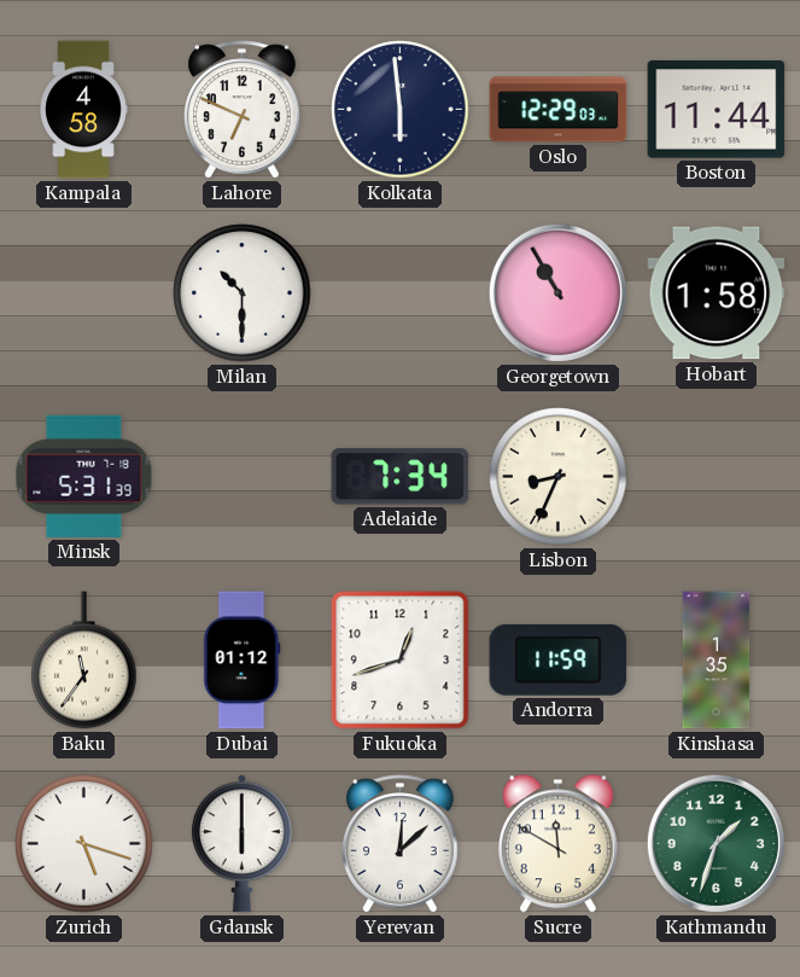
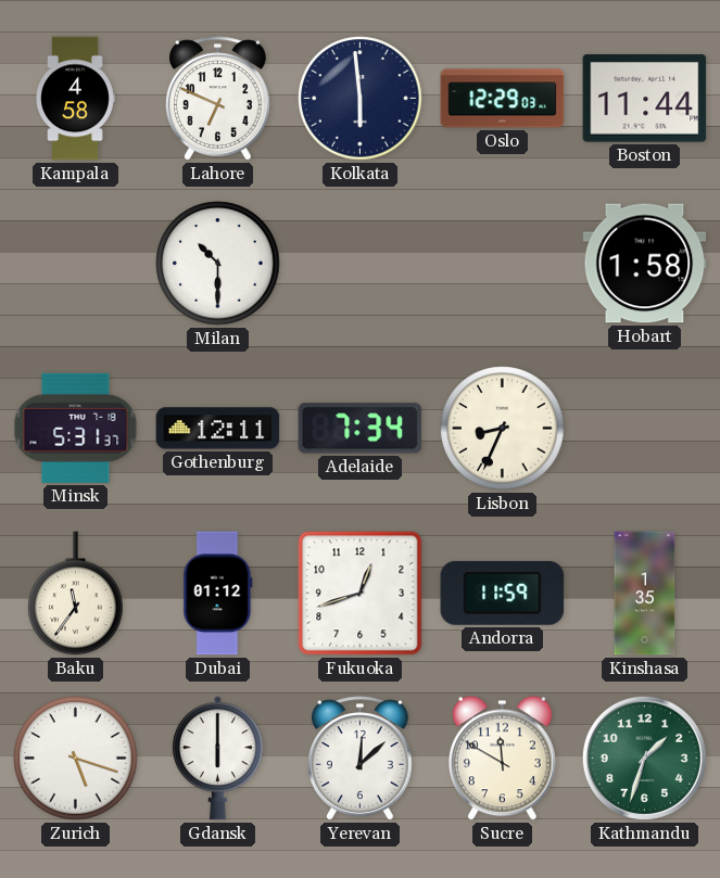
Georgetown: 10:55 -> none
Minsk: 5:31:39 -> 5:31:37
Gothenburg: none -> 12:11
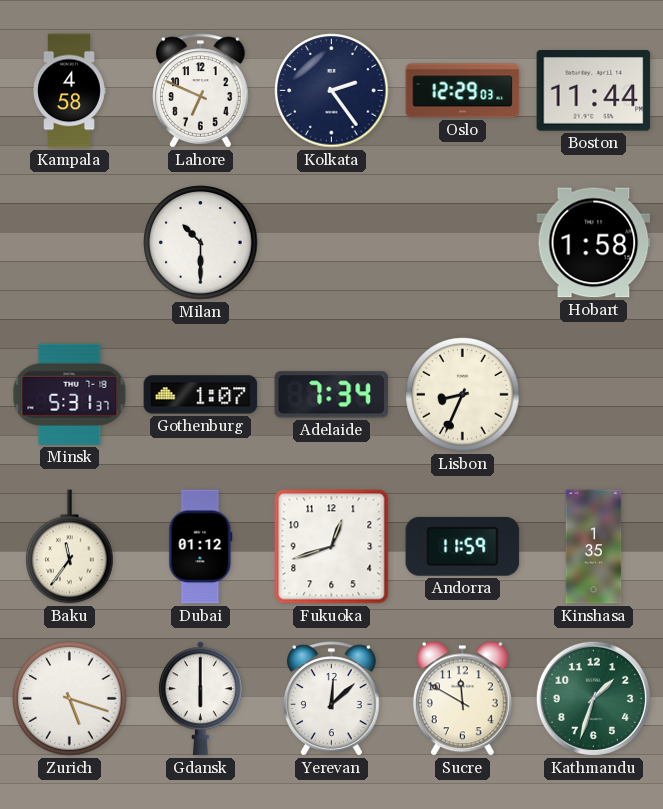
Kolkata: 5:59 -> 2:24
Gothenburg: 12:11 -> 1:07
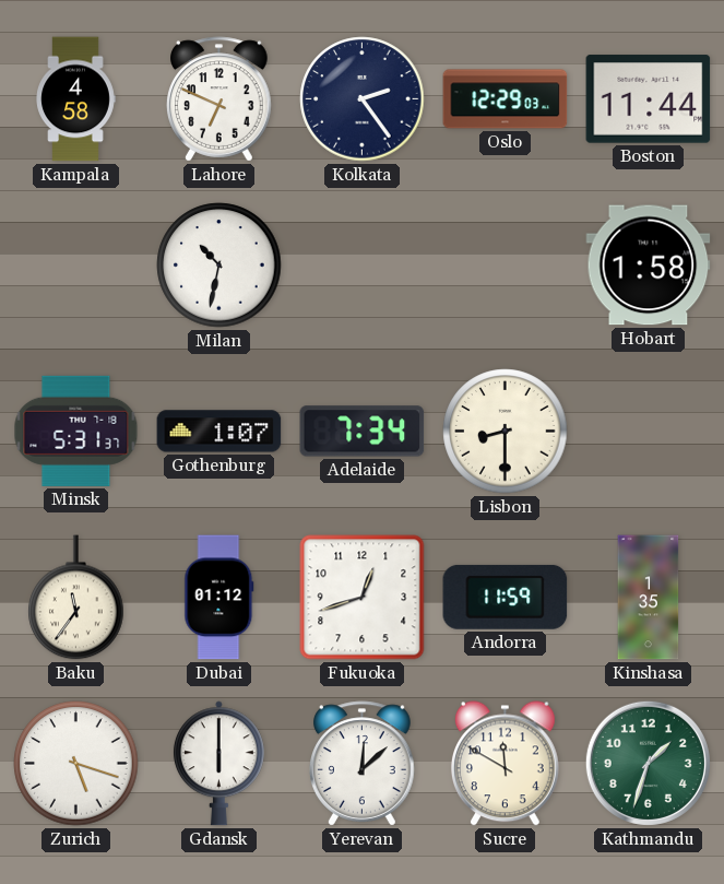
Milan: 10:30 -> 10:32
Lisbon: 8:34 -> 8:30
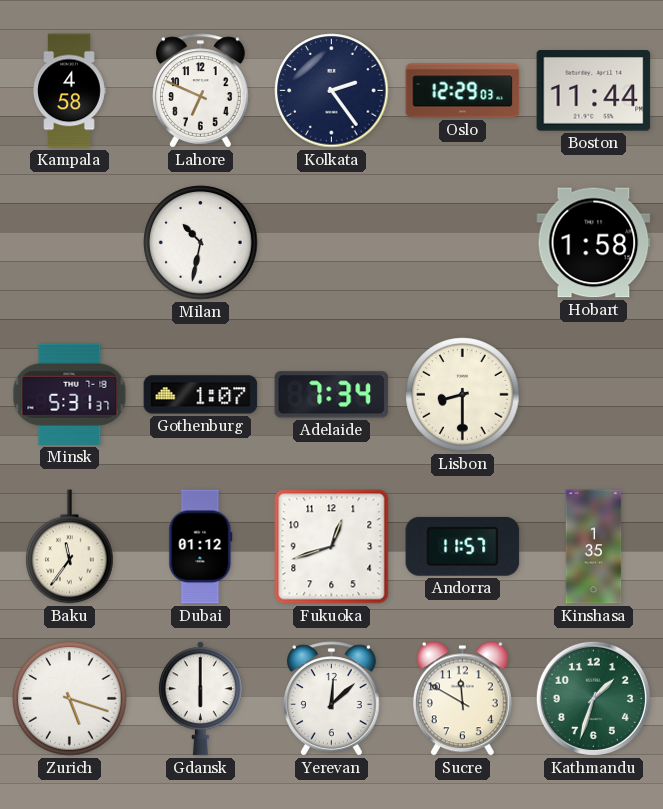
Andorra: 11:59 -> 11:57
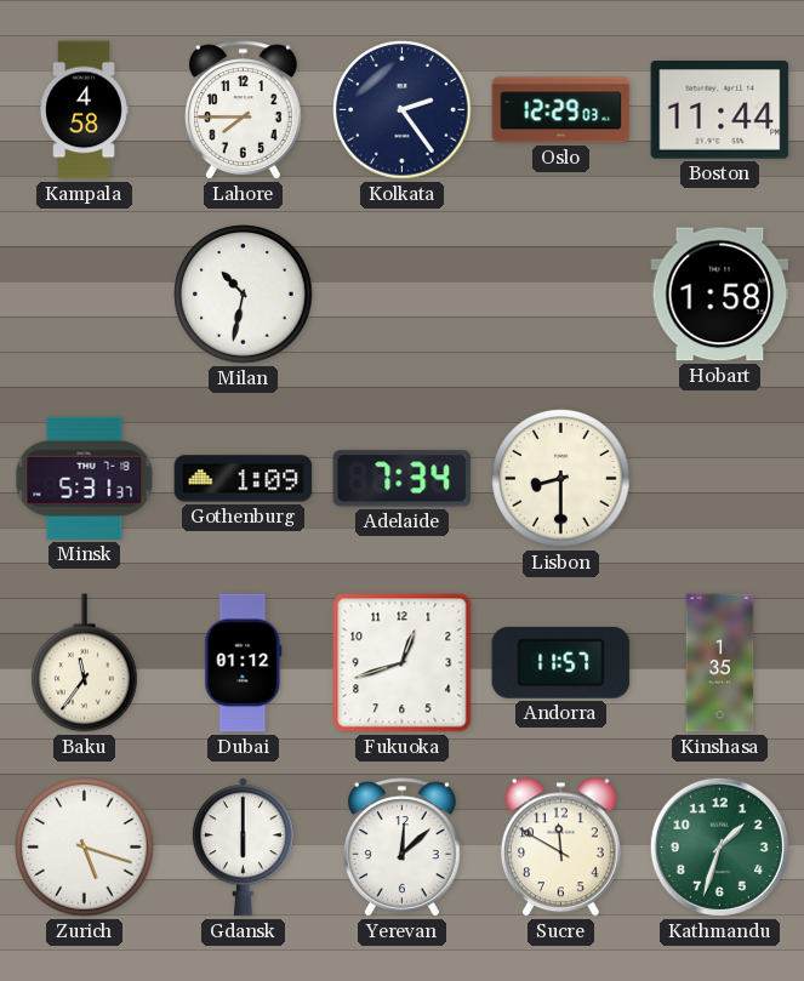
Lahore: 6:49 -> 7:45
Gothenburg: 1:07 -> 1:09
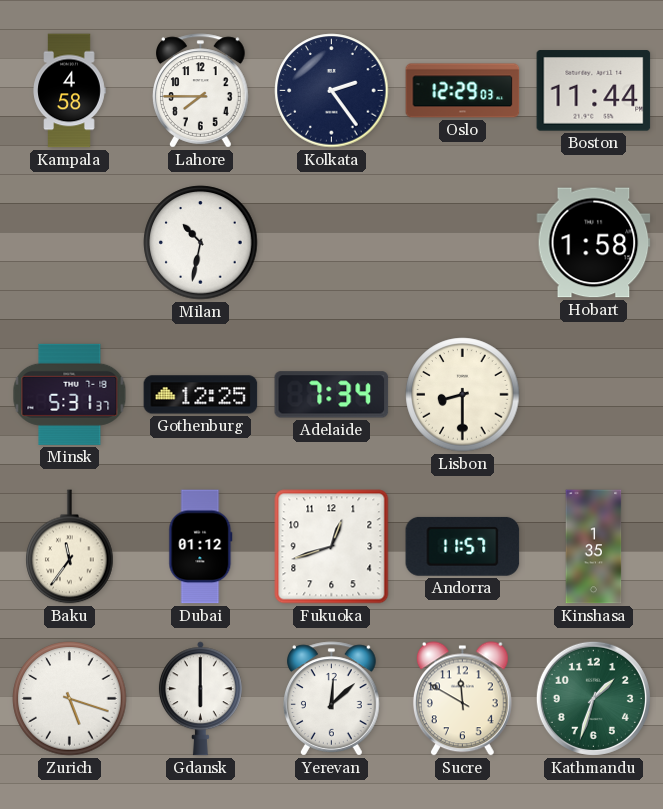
Gothenburg: 1:09 -> 12:25
